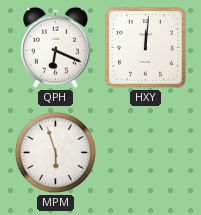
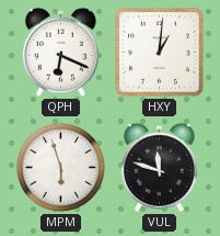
HXY: 12:01 -> 1:01
VUL: none -> 11:48
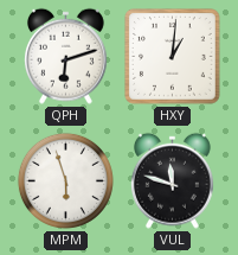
QPH: 6:19 -> 6:12
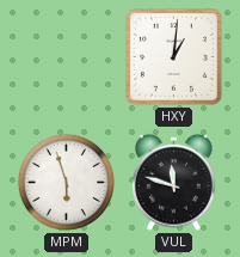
QPH: 6:12 -> none
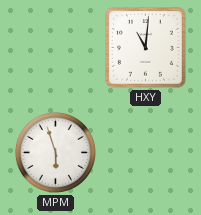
HXY: 1:01 -> 11:01
VUL: 11:48 -> none
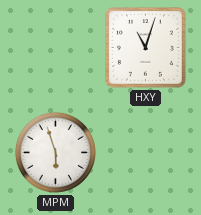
HXY: 11:01 -> 11:03
